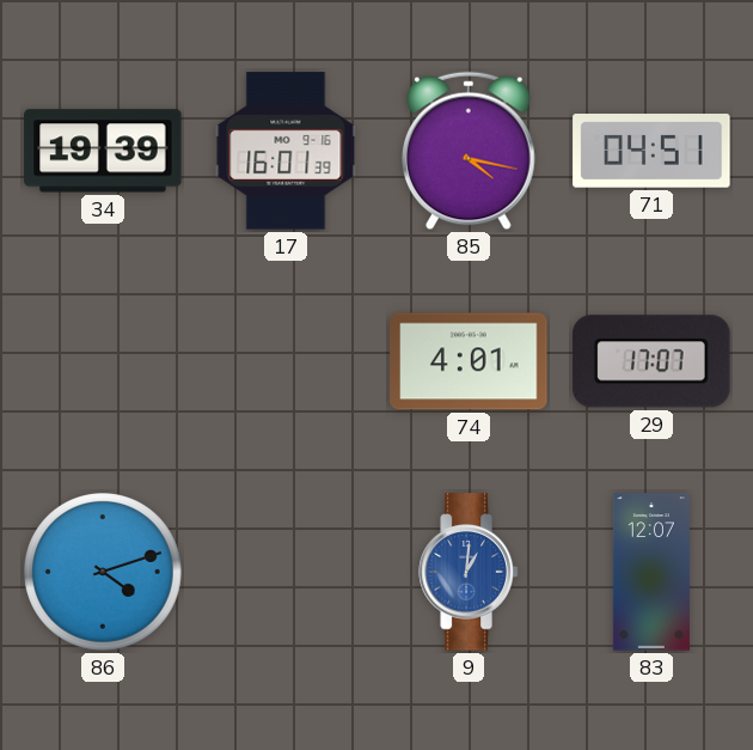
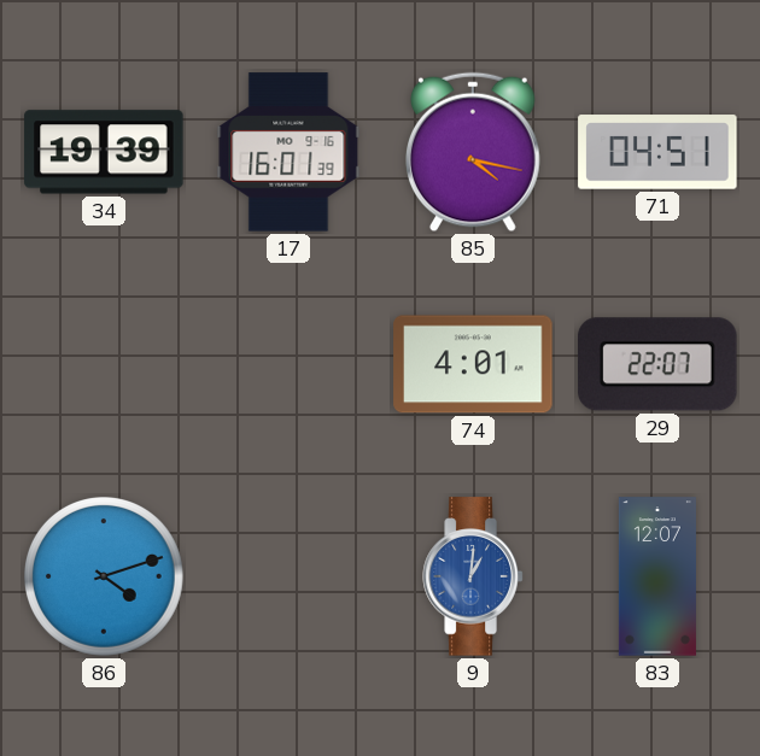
29: 17:07 -> 22:07
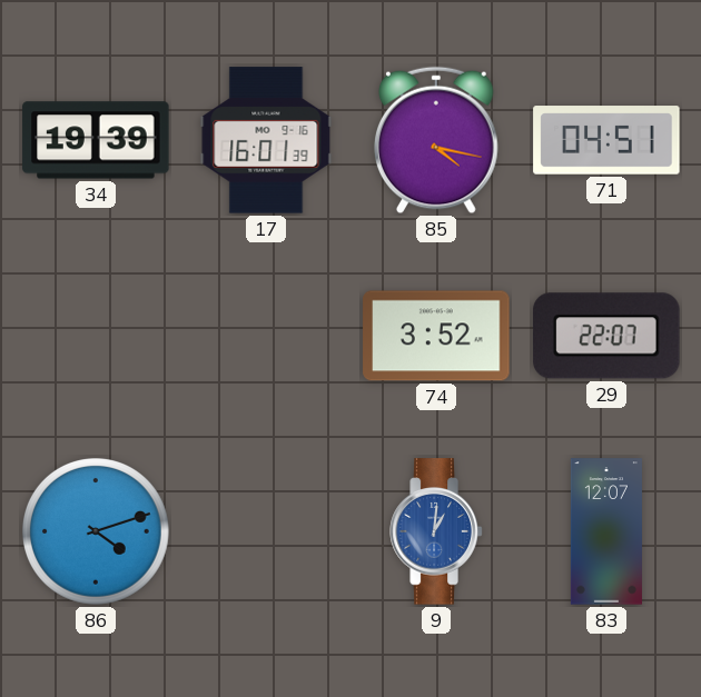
74: 4:01 -> 3:52
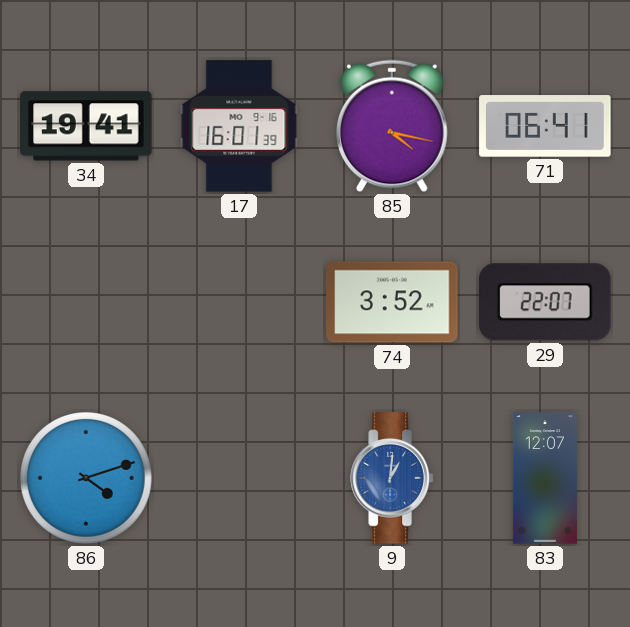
34: 19:39 -> 19:41
71: 04:51 -> 06:41
